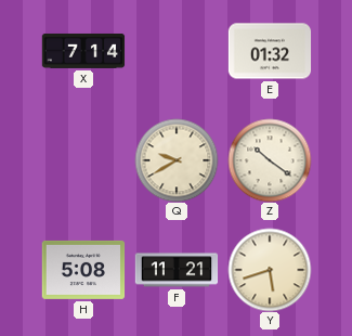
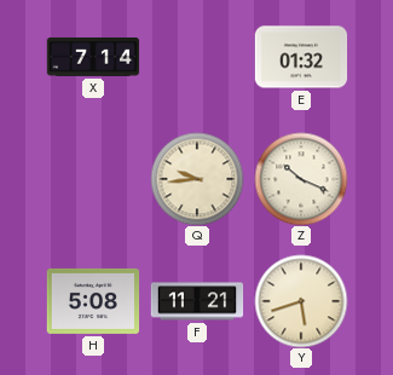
Q: 9:40 -> 9:44
Z: 10:21 -> 10:19
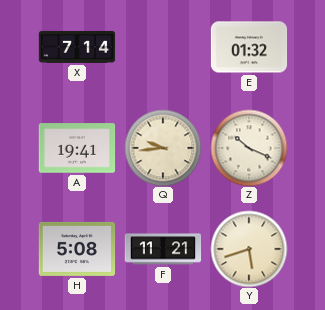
A: none -> 19:41
